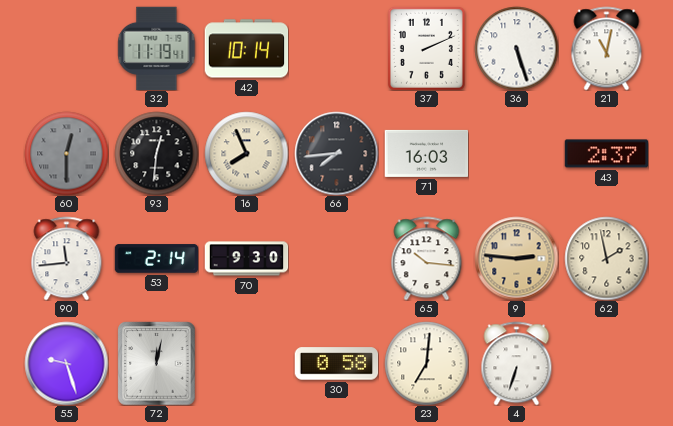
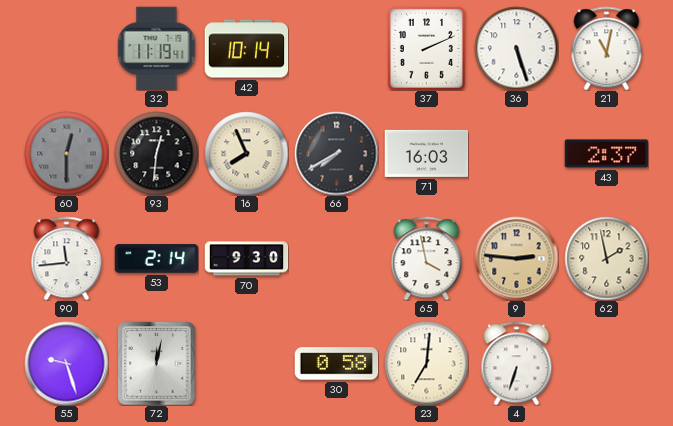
66: 7:44 -> 7:40
65: 10:16 -> 3:58
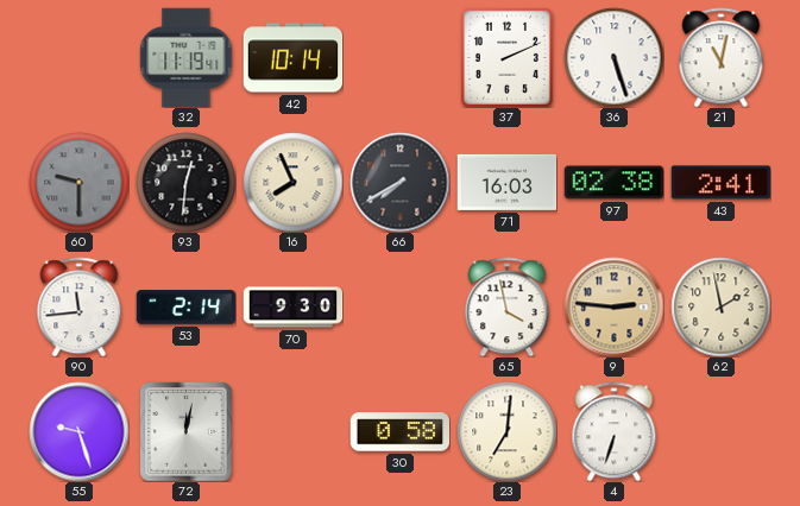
60: 12:30 -> 9:30
97: none -> 02:38
43: 2:37 -> 2:41
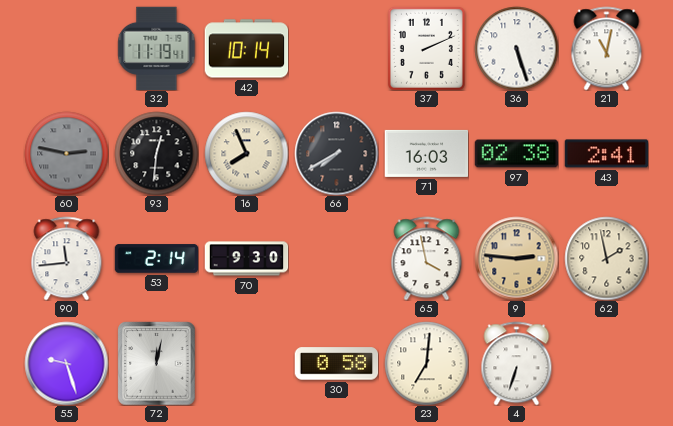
60: 9:30 -> 2:47
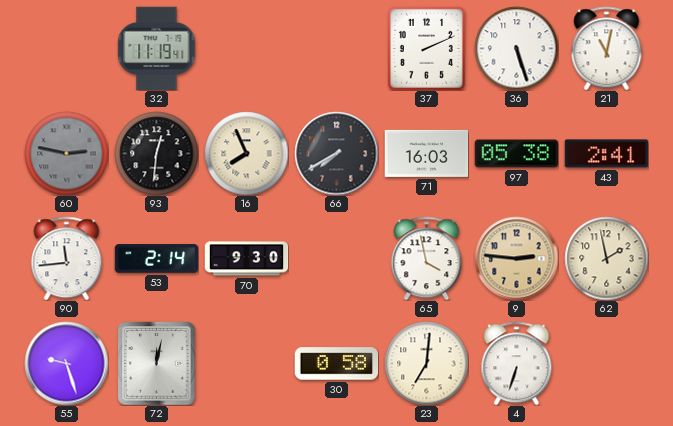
42: 10:14 -> none
97: 02:38 -> 05:38
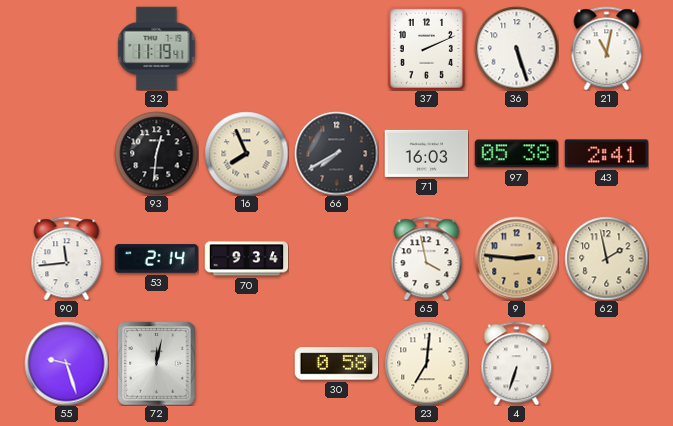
60: 2:47 -> none
70: 9:30 -> 9:34
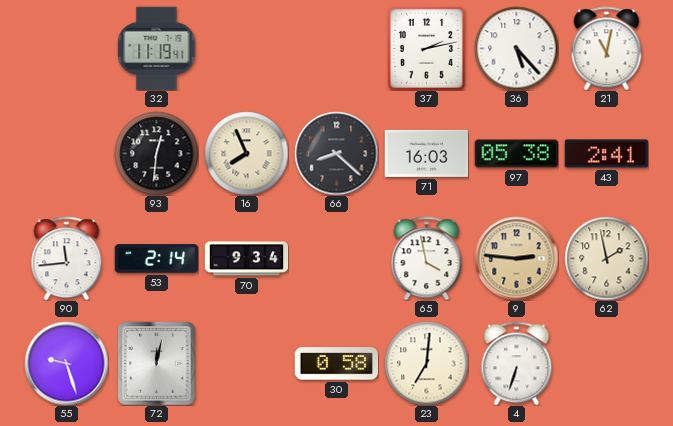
37: 2:11 -> 2:13
36: 5:27 -> 5:23
66: 7:40 -> 8:22
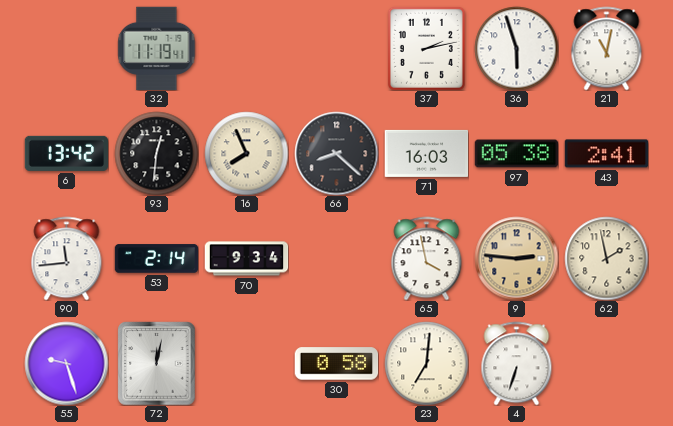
36: 5:23 -> 5:57
6: none -> 13:42
